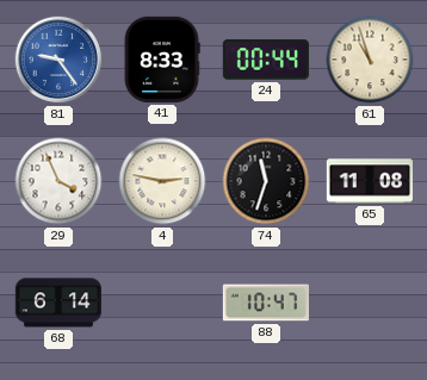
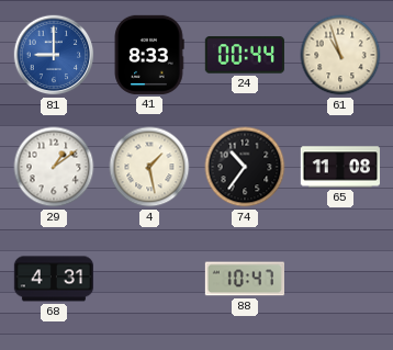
81: 9:24 -> 9:00
29: 3:56 -> 1:09
4: 2:47 -> 1:28
74: 11:33 -> 10:36
68: 6:14 -> 4:31
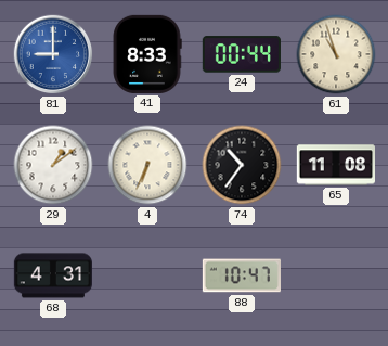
4: 1:28 -> 6:34
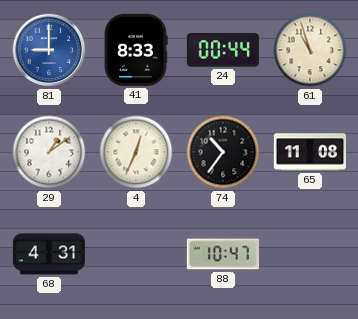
4: 6:34 -> 12:34
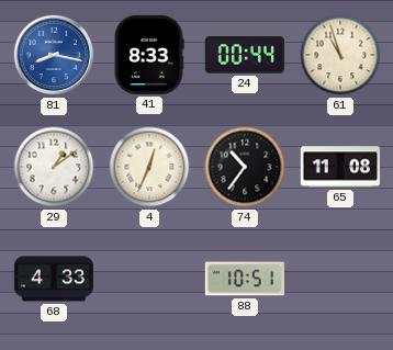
81: 9:00 -> 8:17
68: 4:31 -> 4:33
88: 10:47 -> 10:51
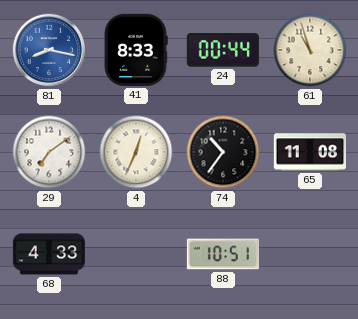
29: 1:09 -> 7:09
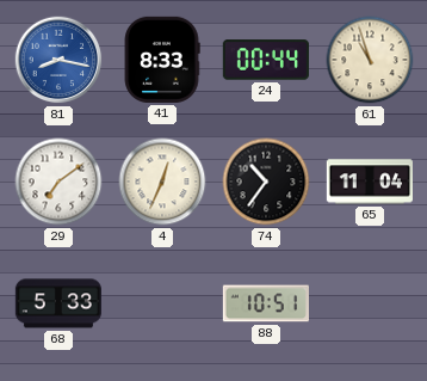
65: 11:08 -> 11:04
68: 4:33 -> 5:33
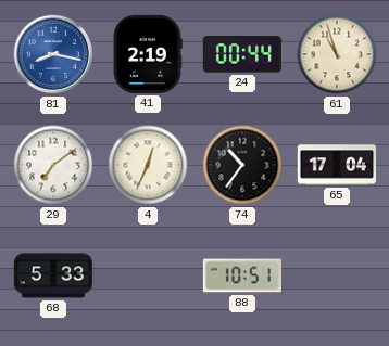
41: 8:33 -> 2:19
65: 11:04 -> 17:04
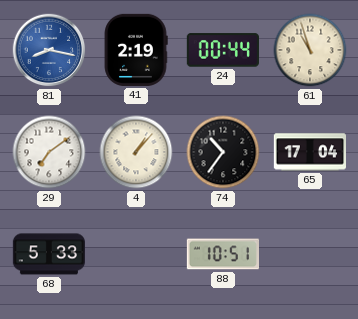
4: 12:34 -> 1:07
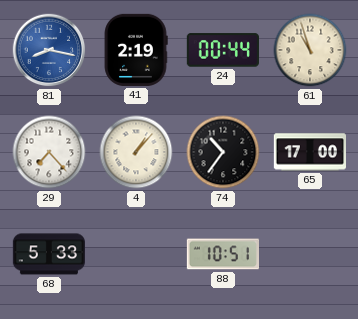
29: 7:09 -> 7:23
65: 17:04 -> 17:00
